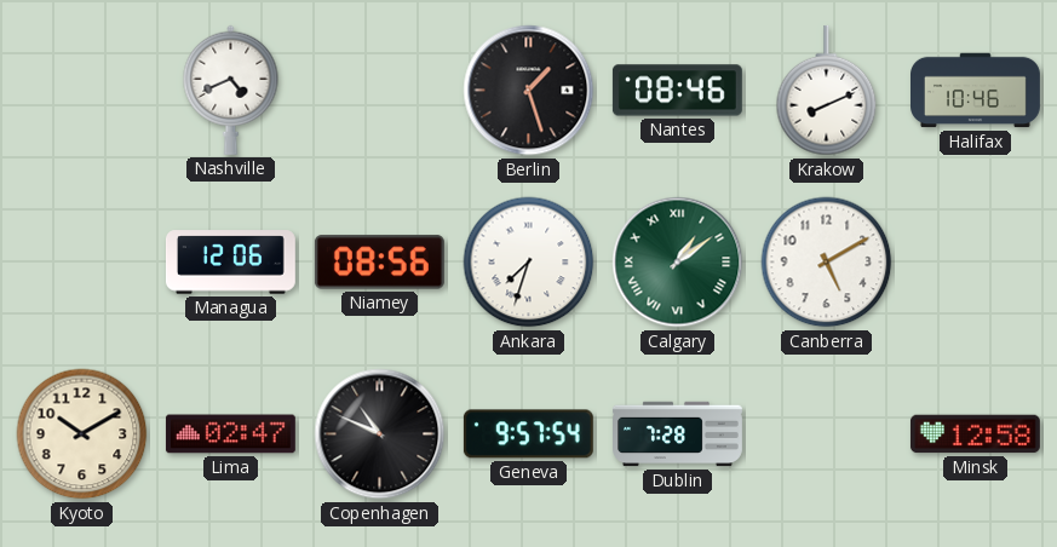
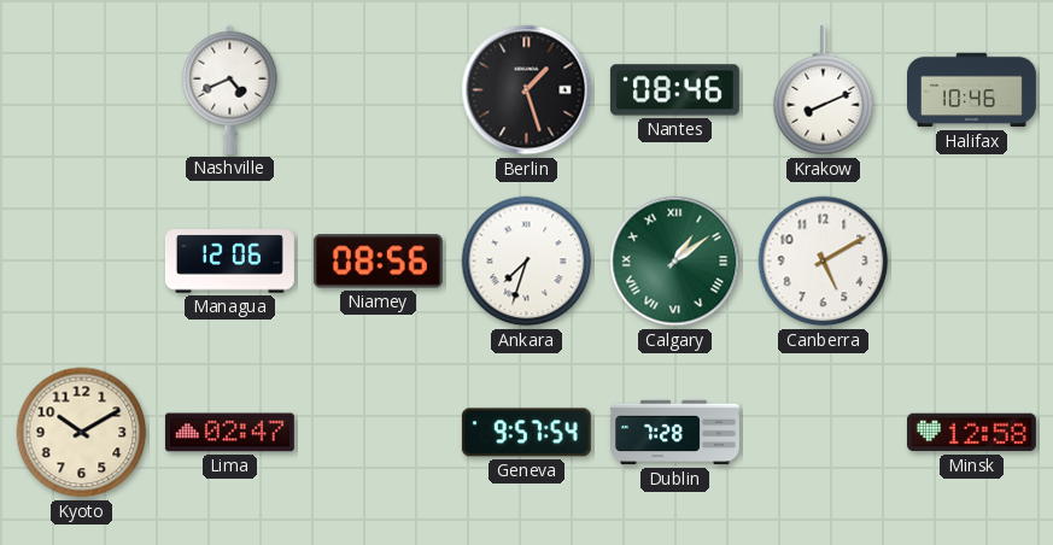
Copenhagen: 10:49 -> none
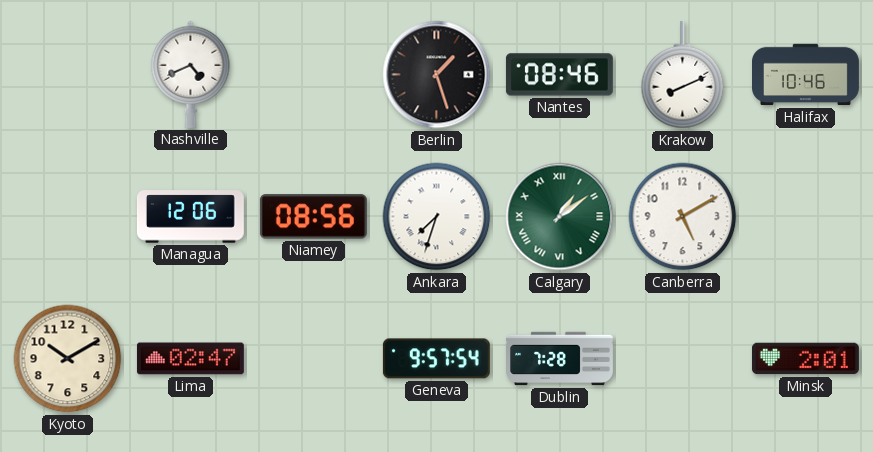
Minsk: 12:58 -> 2:01
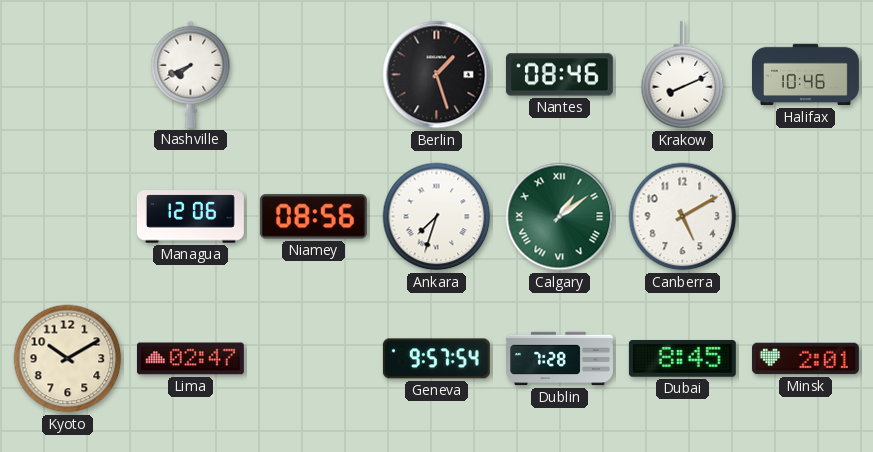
Nashville: 4:41 -> 7:41
Dubai: none -> 8:45
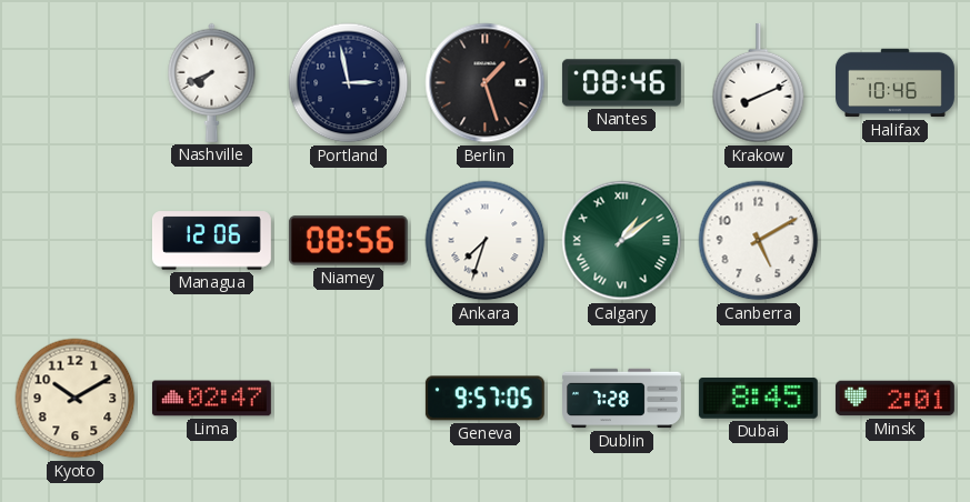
Portland: none -> 2:58
Geneva: 9:57:54 -> 9:57:05
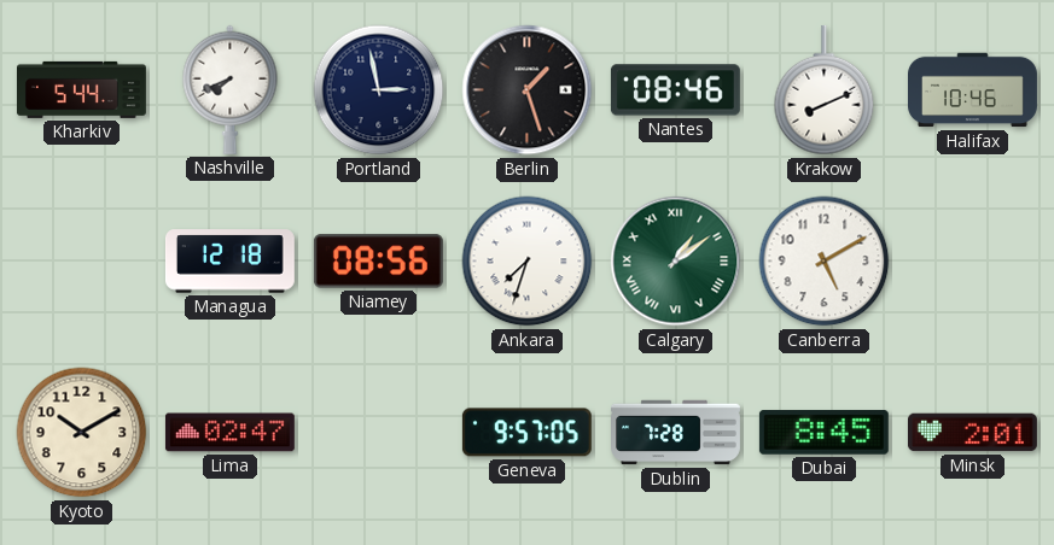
Kharkiv: none -> 5:44
Managua: 12:06 -> 12:18
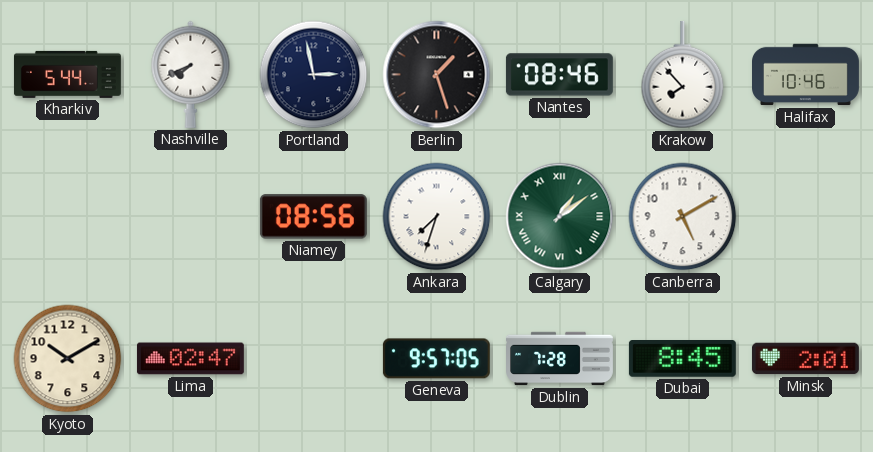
Krakow: 8:11 -> 7:53
Managua: 12:18 -> none
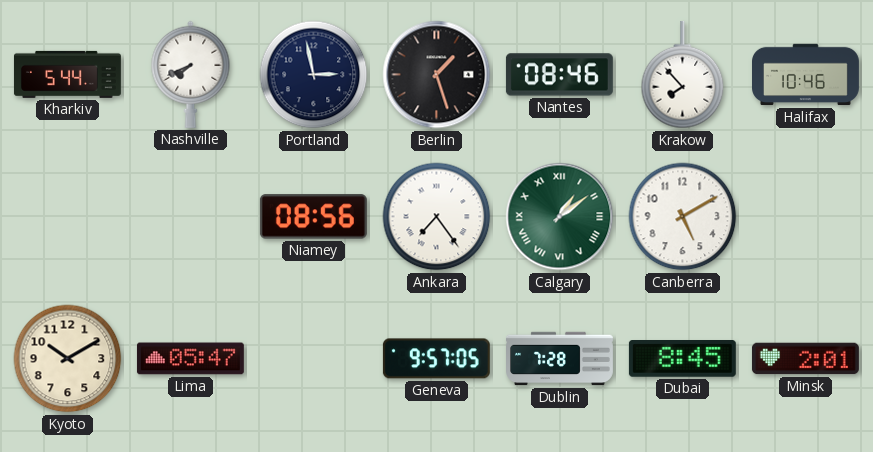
Ankara: 7:33 -> 7:24
Lima: 02:47 -> 05:47
